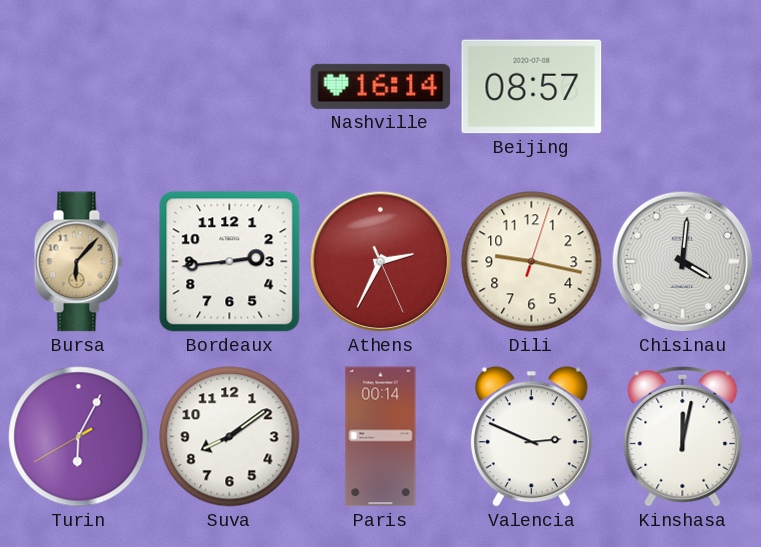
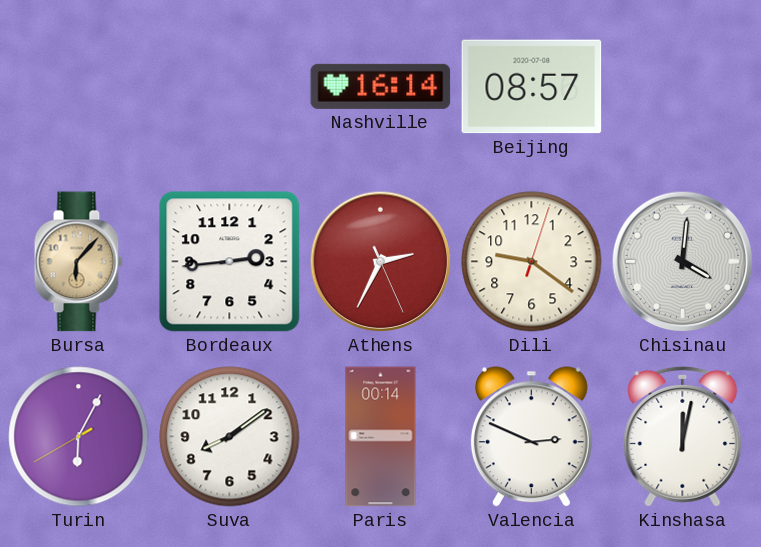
Dili: 9:17 -> 9:21
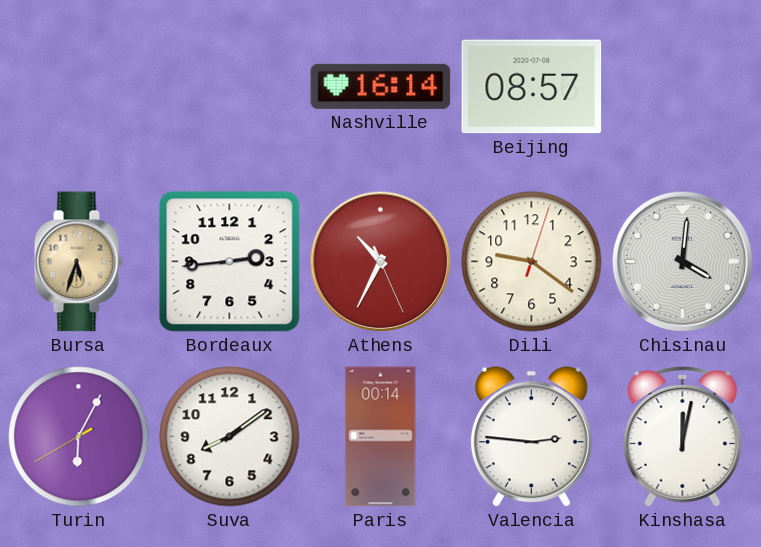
Bursa: 6:07 -> 5:33
Athens: 2:34 -> 10:34
Valencia: 2:49 -> 2:46
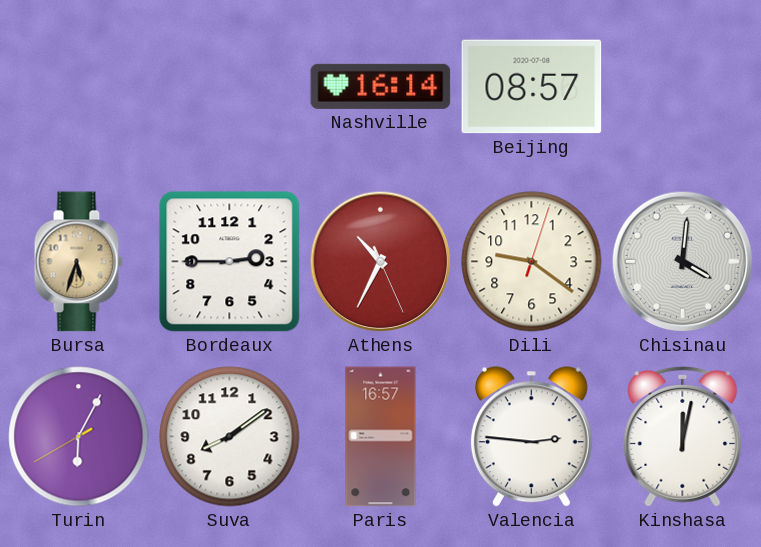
Bordeaux: 2:44 -> 2:45
Paris: 00:14 -> 16:57
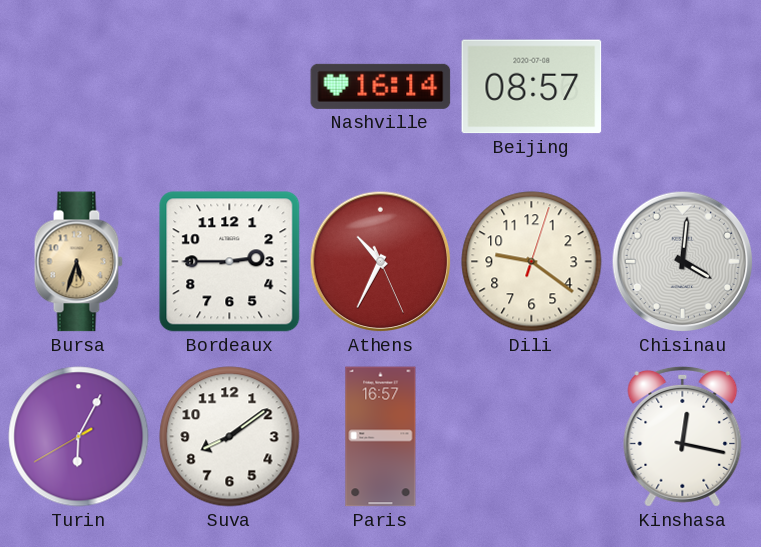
Valencia: 2:46 -> none
Kinshasa: 12:02 -> 12:17
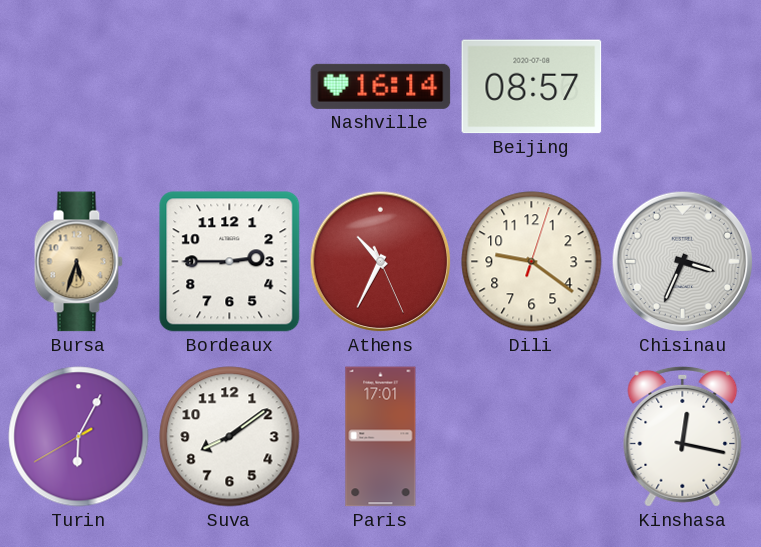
Chisinau: 4:01 -> 3:34
Paris: 16:57 -> 17:01
